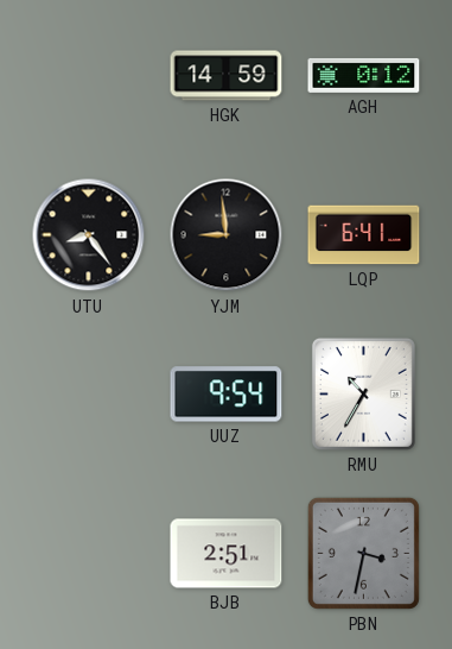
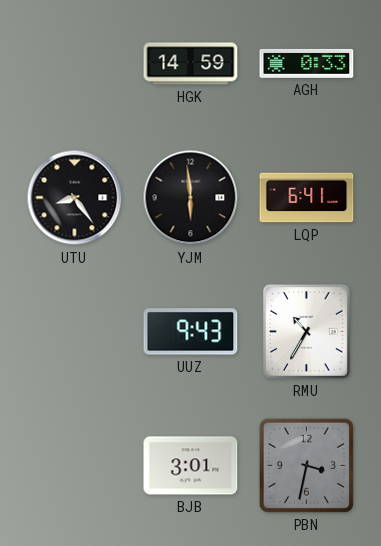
AGH: 0:12 -> 0:33
YJM: 8:59 -> 5:59
UUZ: 9:54 -> 9:43
BJB: 2:51 -> 3:01
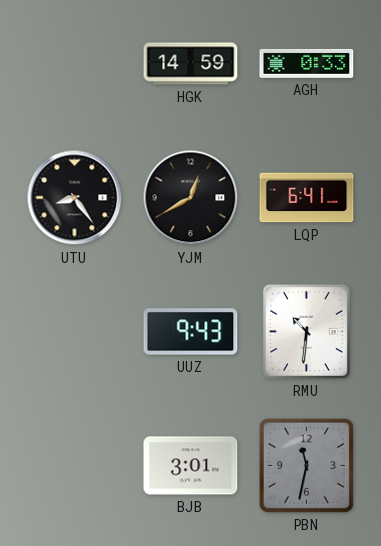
YJM: 5:59 -> 12:40
RMU: 10:35 -> 10:31
PBN: 3:32 -> 11:32
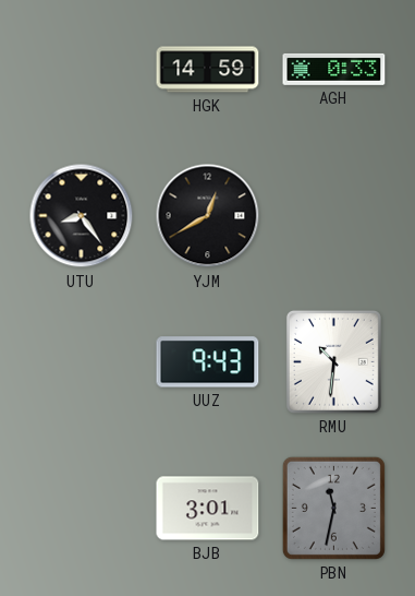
LQP: 6:41 -> none
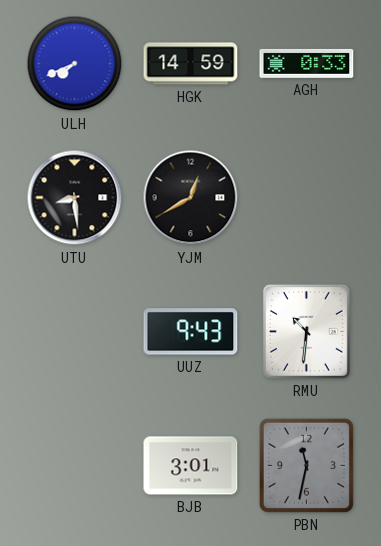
ULH: none -> 7:41
UTU: 8:24 -> 8:29
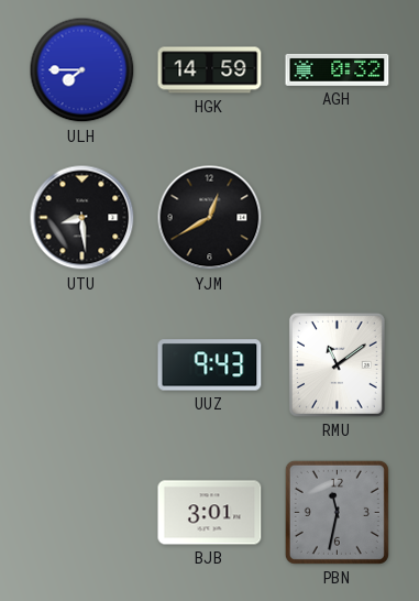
ULH: 7:41 -> 7:45
AGH: 0:33 -> 0:32
RMU: 10:31 -> 11:09
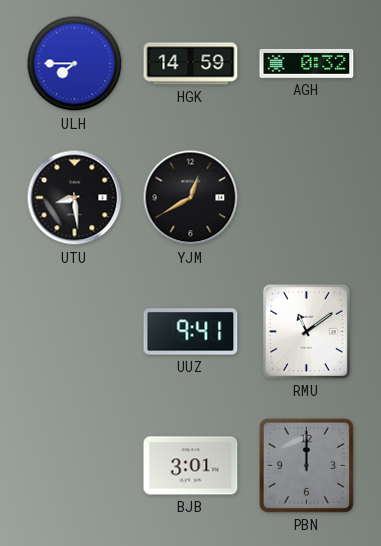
UUZ: 9:43 -> 9:41
PBN: 11:32 -> 12:00
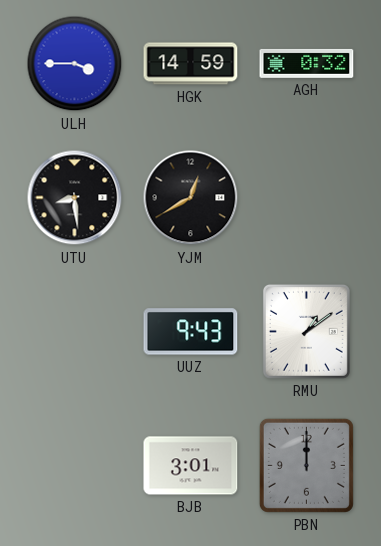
ULH: 7:45 -> 3:45
UUZ: 9:41 -> 9:43
RMU: 11:09 -> 1:09
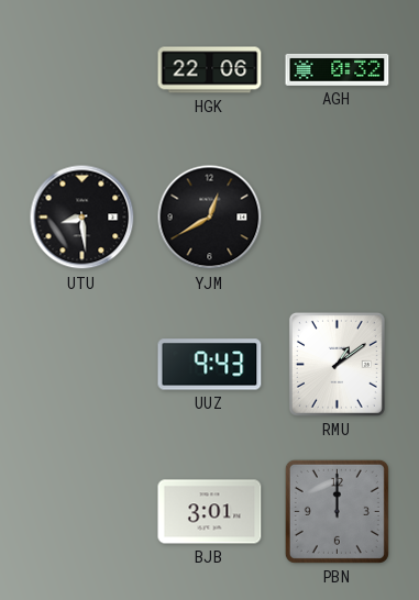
ULH: 3:45 -> none
HGK: 14:59 -> 22:06
